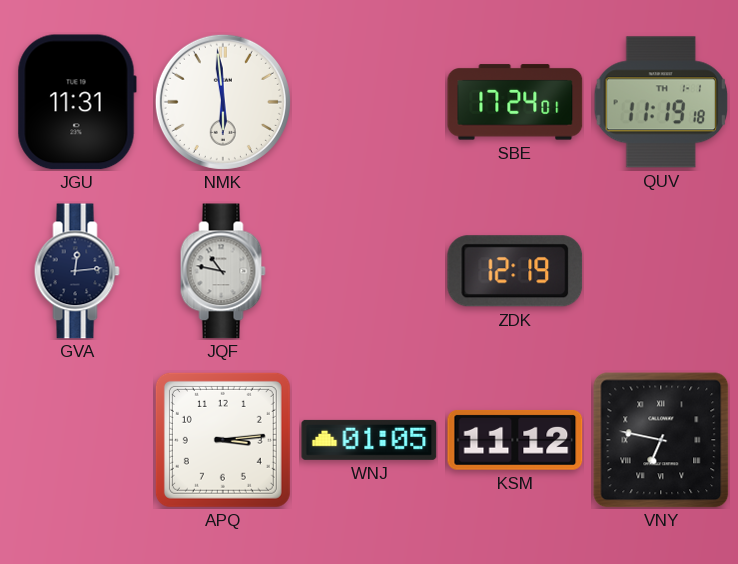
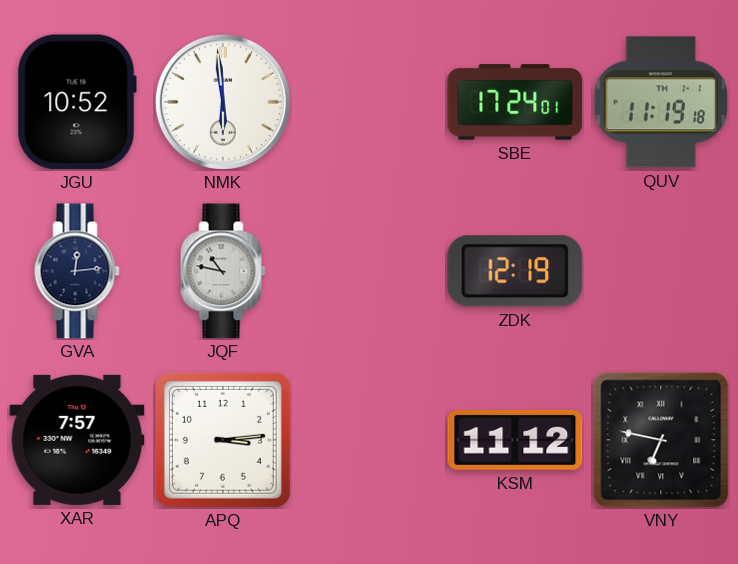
JGU: 11:31 -> 10:52
XAR: none -> 7:57
WNJ: 01:05 -> none
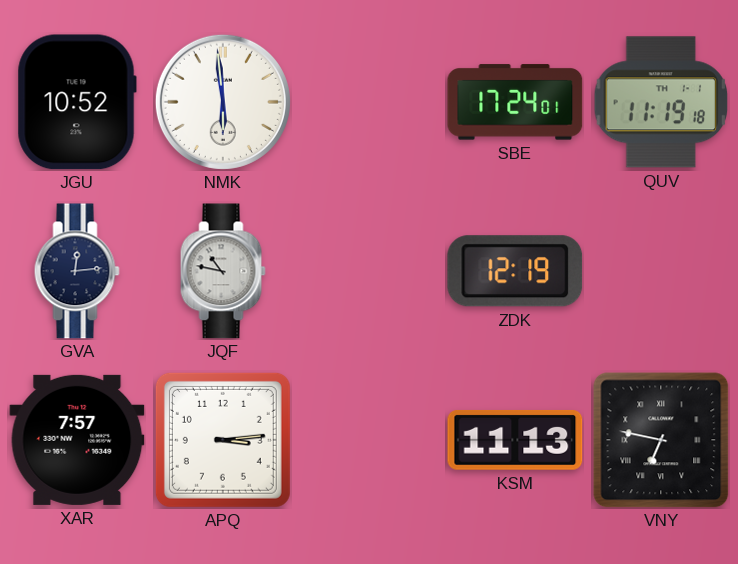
KSM: 11:12 -> 11:13
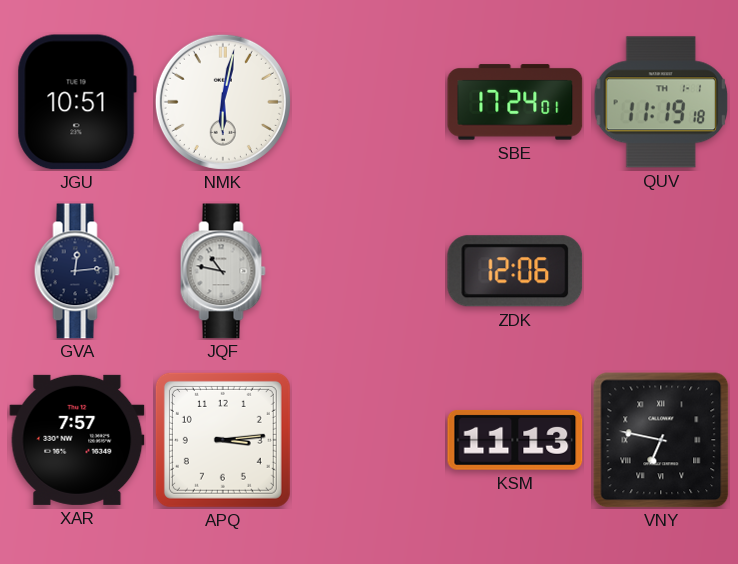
JGU: 10:52 -> 10:51
NMK: 5:59 -> 6:02
ZDK: 12:19 -> 12:06
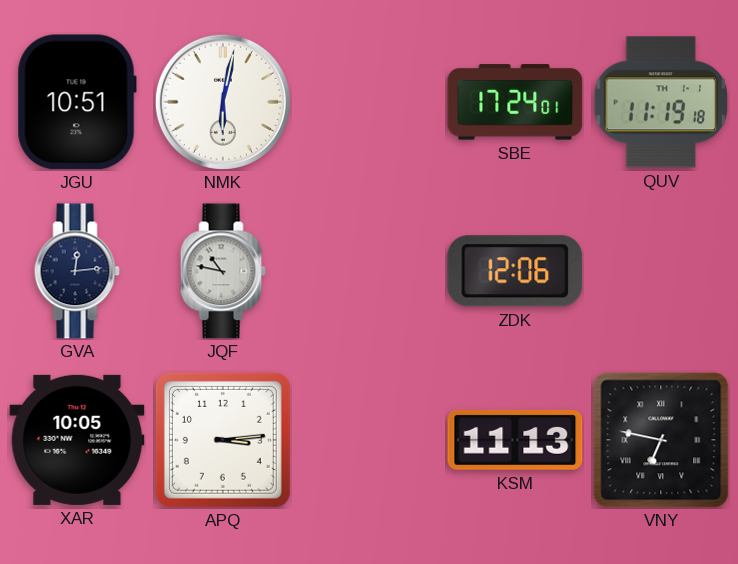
XAR: 7:57 -> 10:05
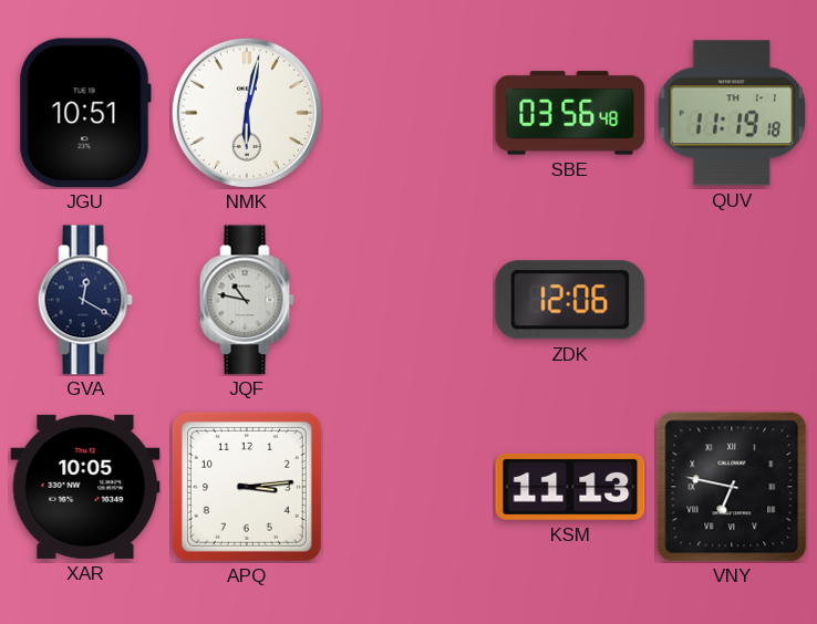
SBE: 17:24 -> 03:56
GVA: 12:14 -> 12:20
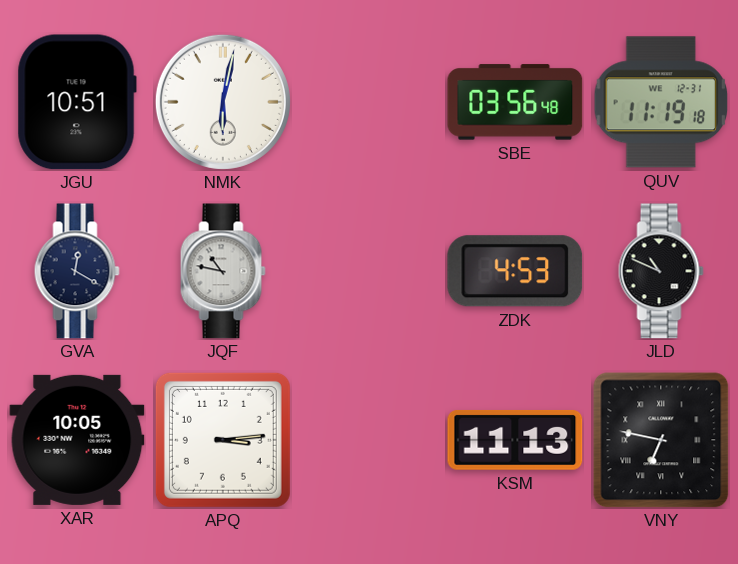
QUV date: TH 1-1 -> WE 12-31
ZDK: 12:06 -> 4:53
JLD: none -> 10:49
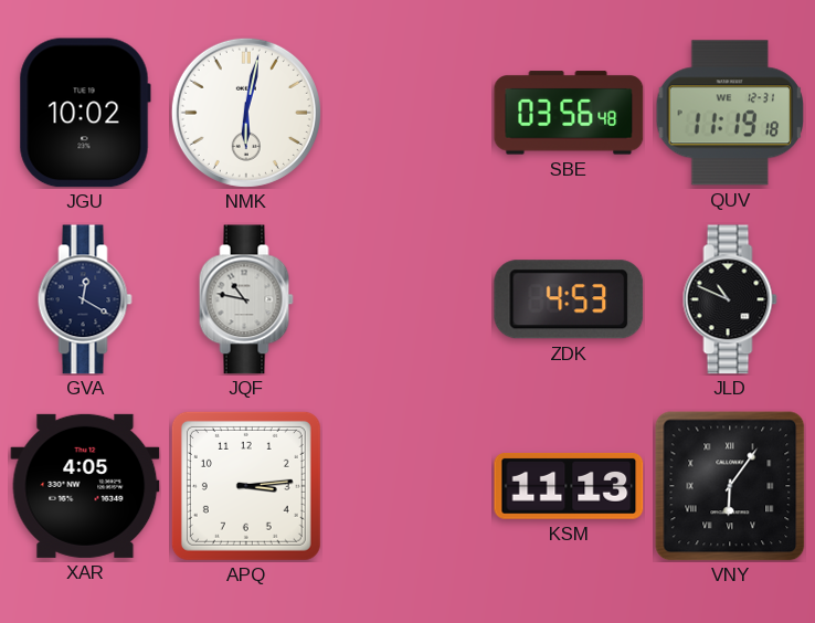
JGU: 10:51 -> 10:02
XAR: 10:05 -> 4:05
VNY: 6:47 -> 6:06
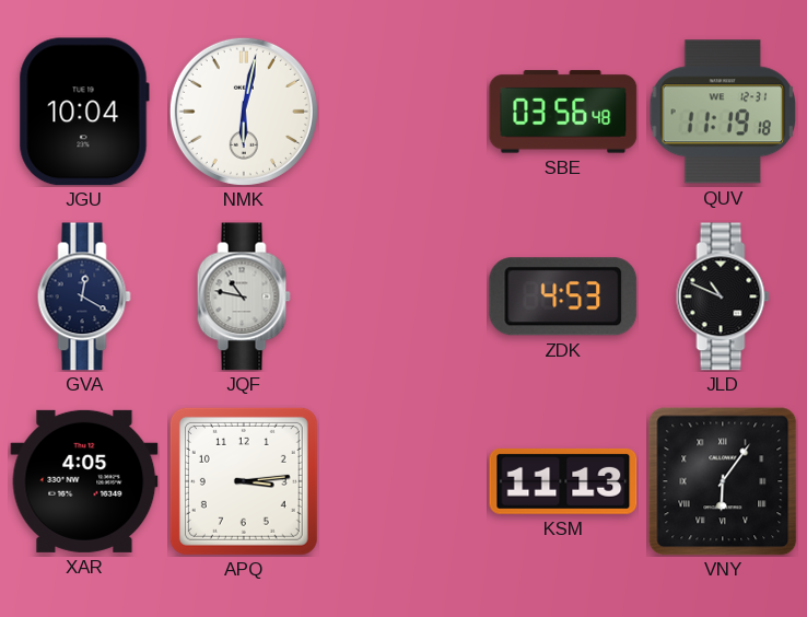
JGU: 10:02 -> 10:04
